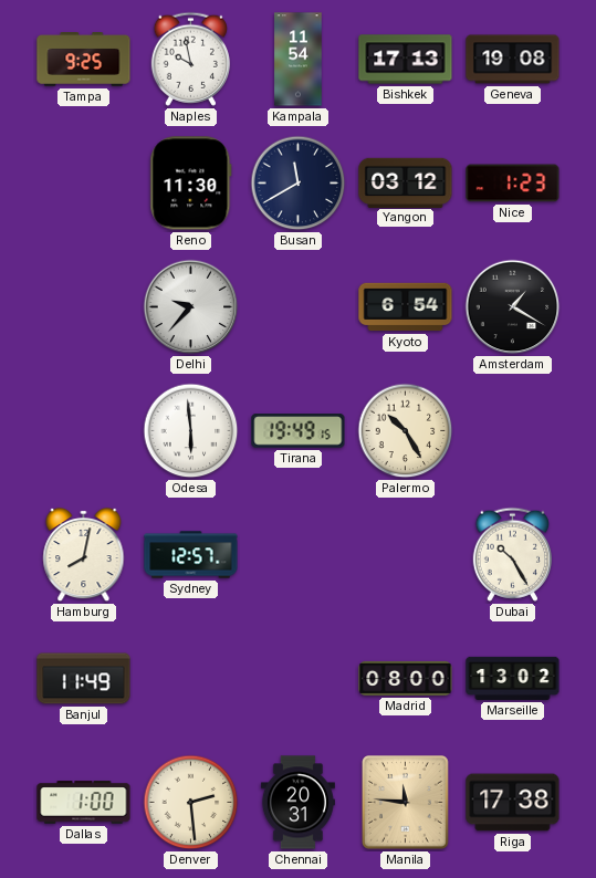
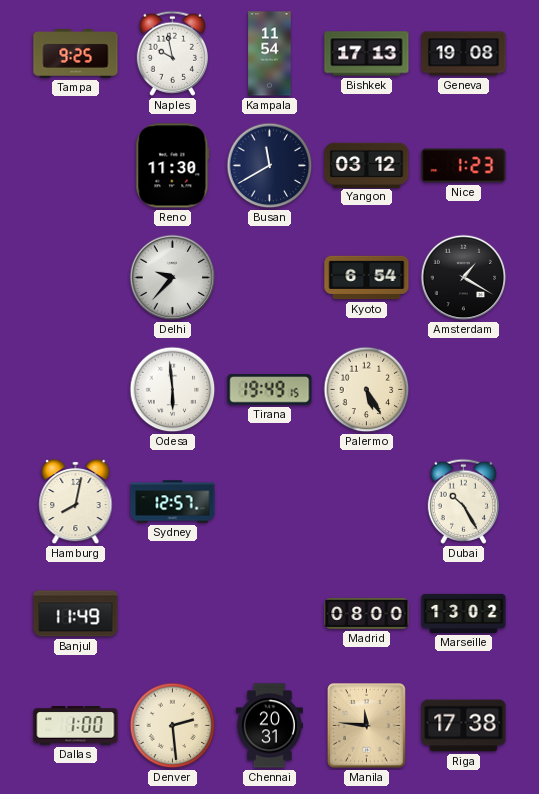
Palermo: 10:25 -> 5:25
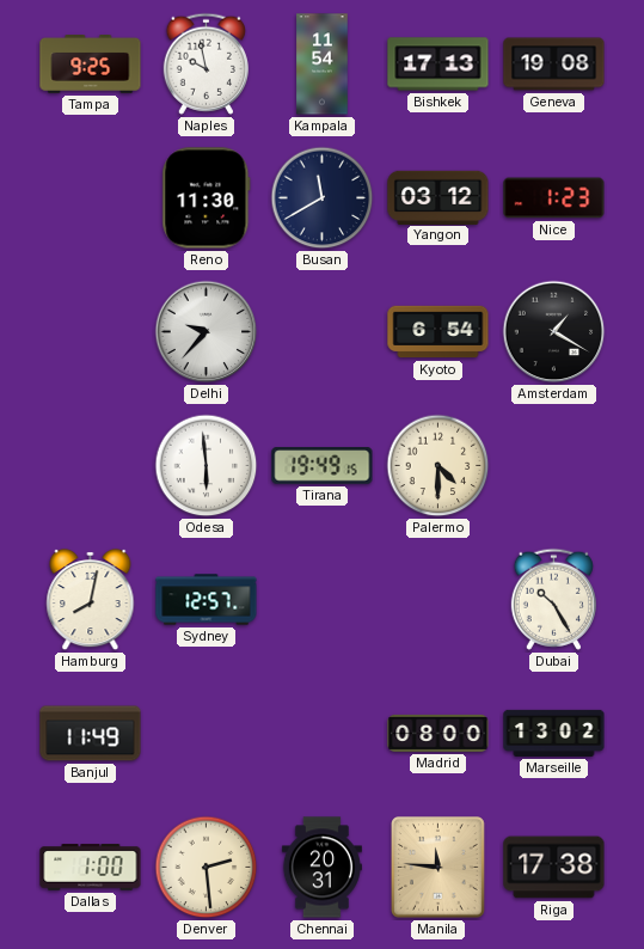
Palermo: 5:25 -> 4:30
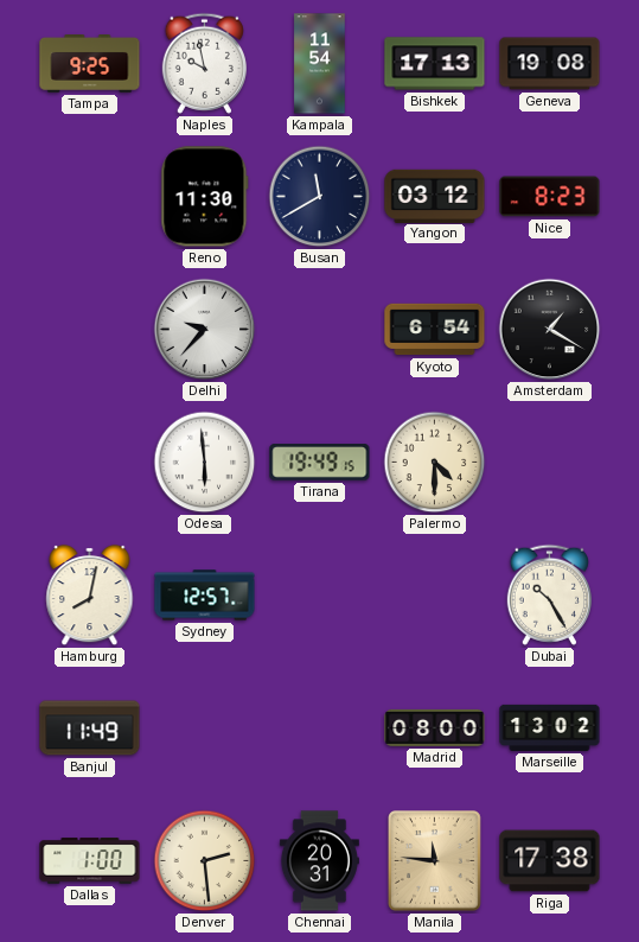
Nice: 1:23 -> 8:23
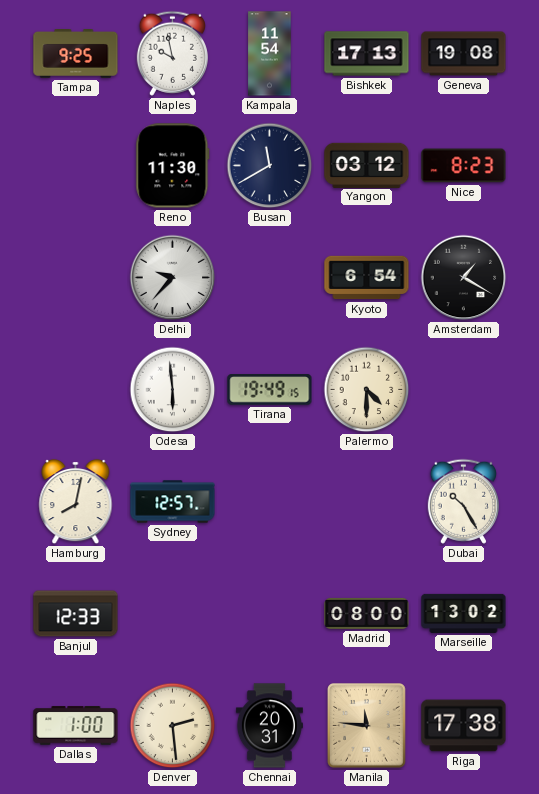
Banjul: 11:49 -> 12:33
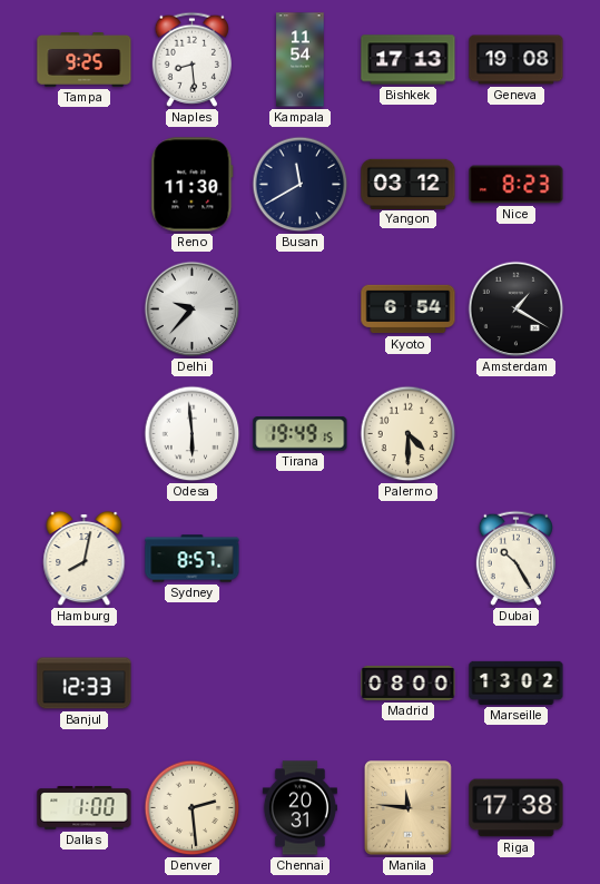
Naples: 9:58 -> 8:29
Sydney: 12:57 -> 8:57
